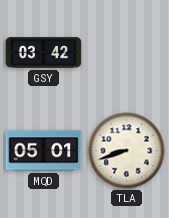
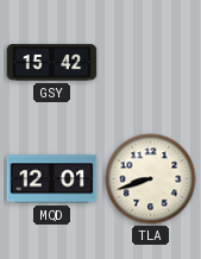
GSY: 03:42 -> 15:42
MQD: 05:01 -> 12:01
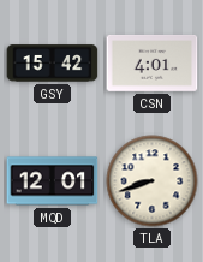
CSN: none -> 4:01
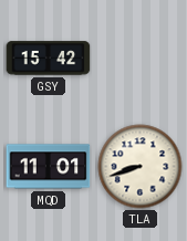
CSN: 4:01 -> none
MQD: 12:01 -> 11:01
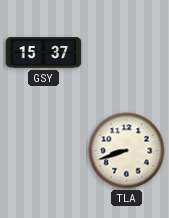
GSY: 15:42 -> 15:37
MQD: 11:01 -> none
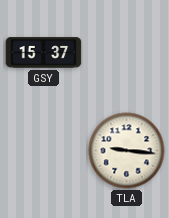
TLA: 8:42 -> 9:16
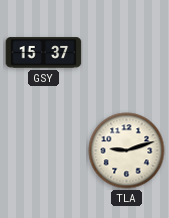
TLA: 9:16 -> 9:12
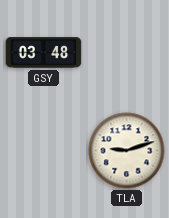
GSY: 15:37 -> 03:48
